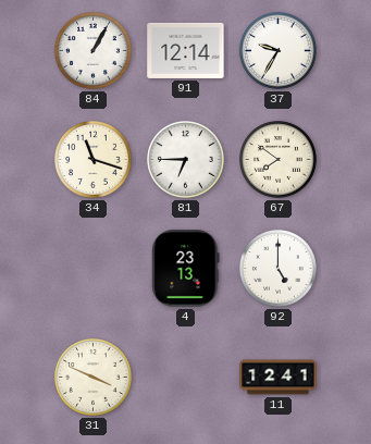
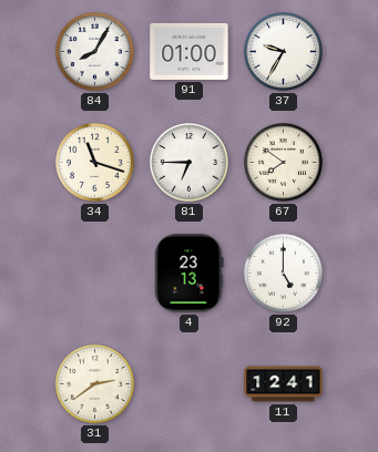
84: 1:05 -> 8:05
91: 12:14 -> 01:00
31: 3:49 -> 2:39
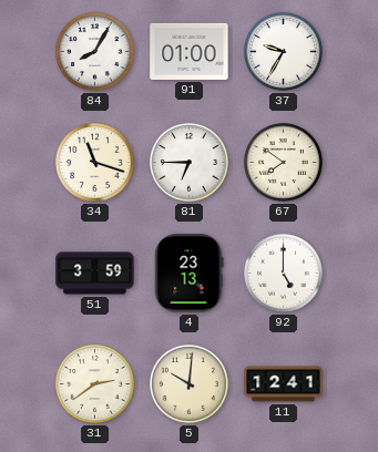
51: none -> 3:59
5: none -> 10:01
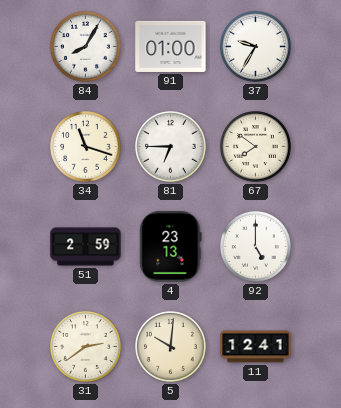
51: 3:59 -> 2:59
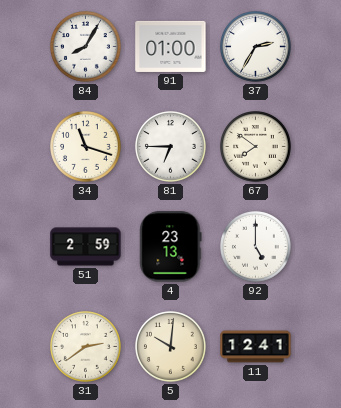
37: 9:35 -> 2:35
